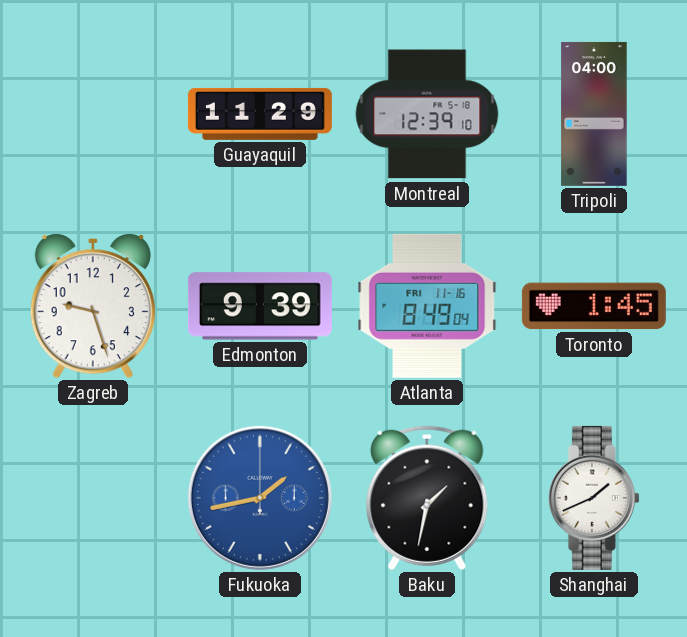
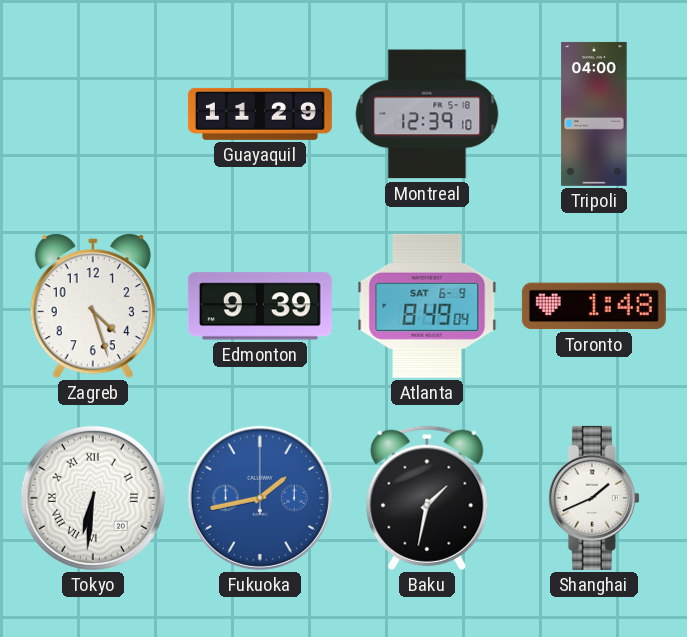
Zagreb: 9:27 -> 4:27
Atlanta date: FRI 11-16 -> SAT 6-9
Toronto: 1:45 -> 1:48
Tokyo: none -> 6:31
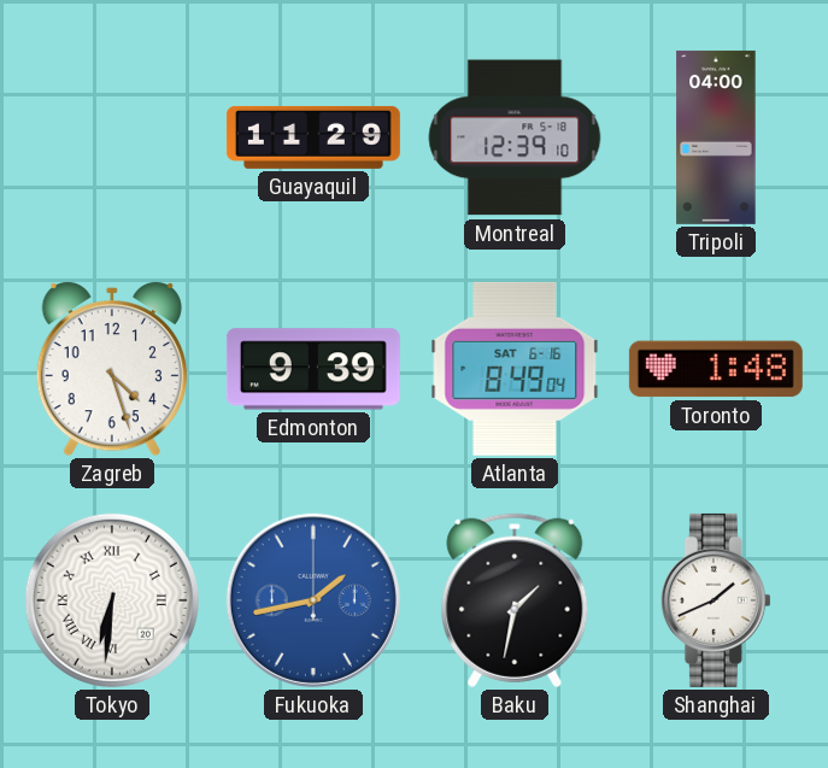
Atlanta date: SAT 6-9 -> SAT 6-16
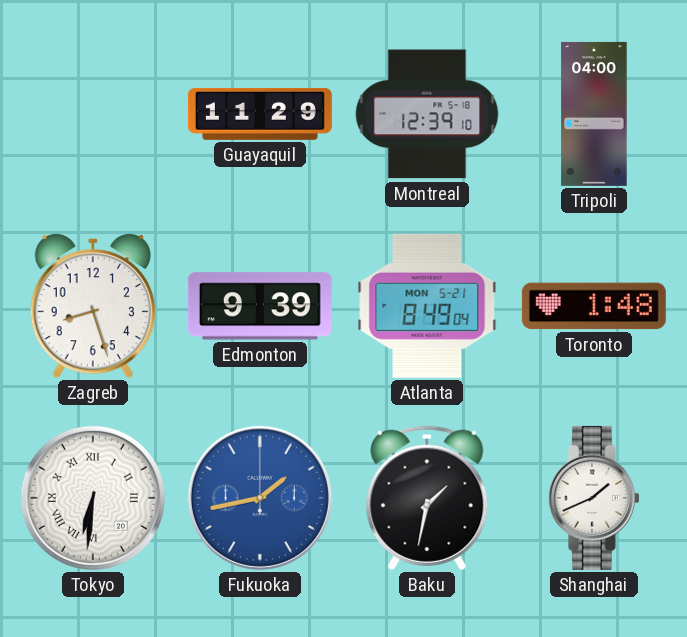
Zagreb: 4:27 -> 8:27
Atlanta date: SAT 6-16 -> MON 5-21
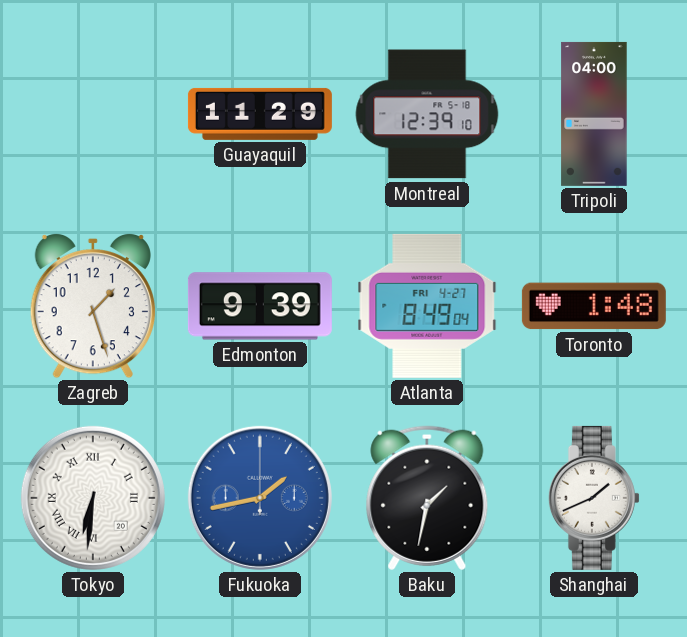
Zagreb: 8:27 -> 1:27
Atlanta date: MON 5-21 -> FRI 4-27
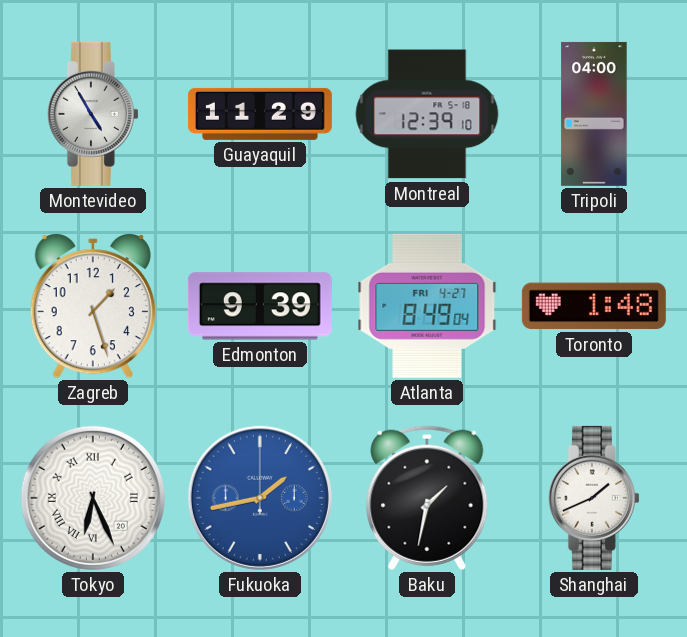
Montevideo: none -> 4:55
Tokyo: 6:31 -> 6:26
